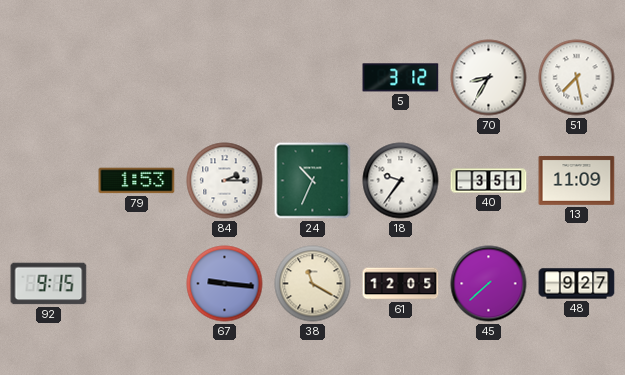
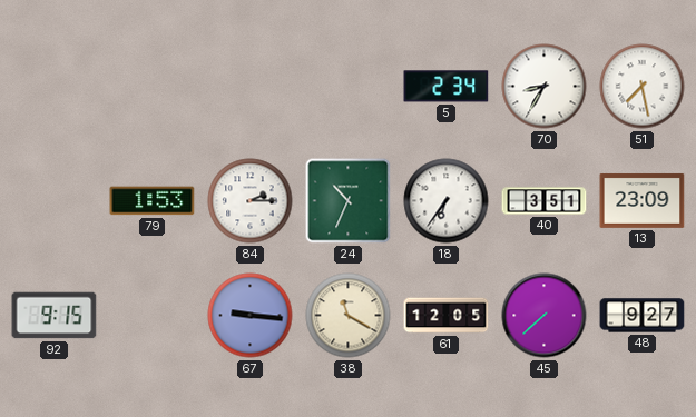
5: 3:12 -> 2:34
18: 9:36 -> 6:36
13: 11:09 -> 23:09
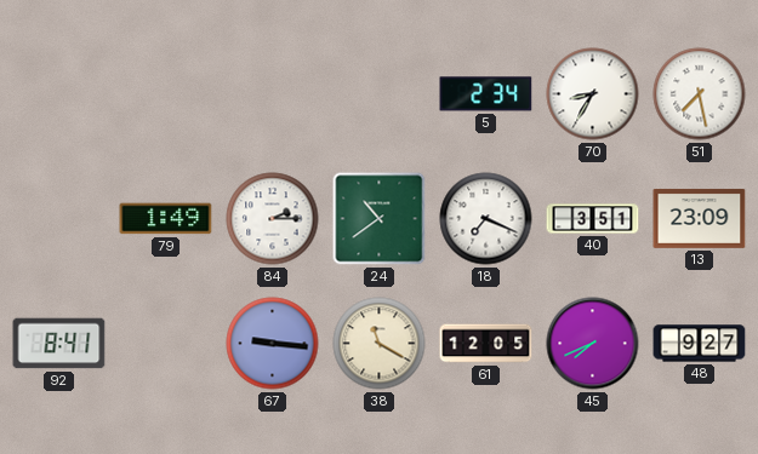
79: 1:53 -> 1:49
24: 10:34 -> 10:39
18: 6:36 -> 7:19
92: 9:15 -> 8:41
45: 7:38 -> 7:41
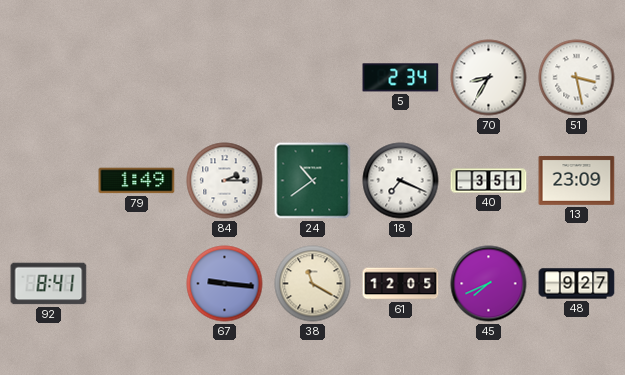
51: 7:28 -> 3:28
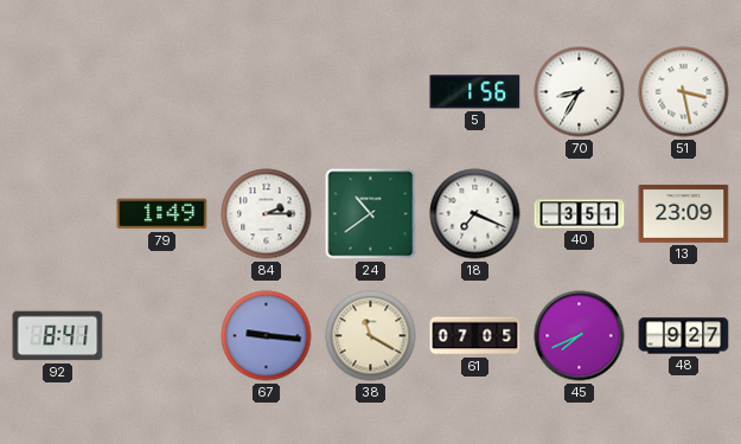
5: 2:34 -> 1:56
61: 12:05 -> 07:05
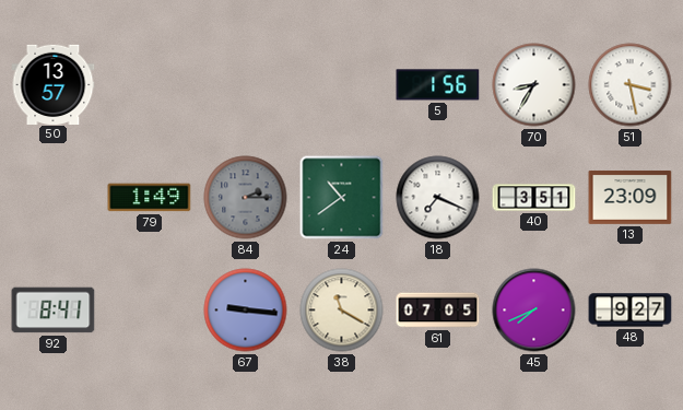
50: none -> 13:57
84 dial: white -> grey
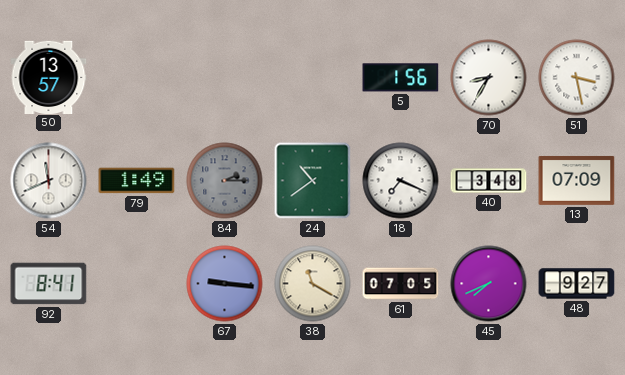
54: none -> 11:41
40: 3:51 -> 3:48
13: 23:09 -> 07:09
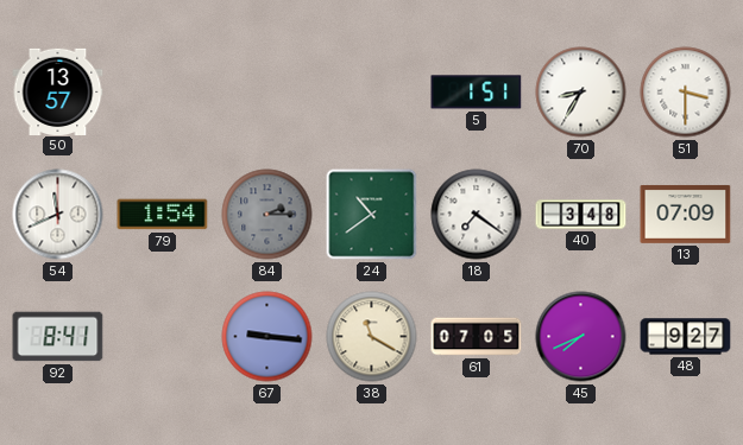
5: 1:56 -> 1:51
51: 3:28 -> 3:30
79: 1:49 -> 1:54
18: 7:19 -> 7:21
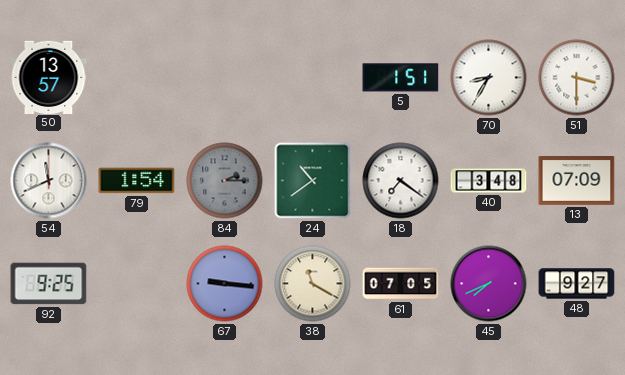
92: 8:41 -> 9:25
